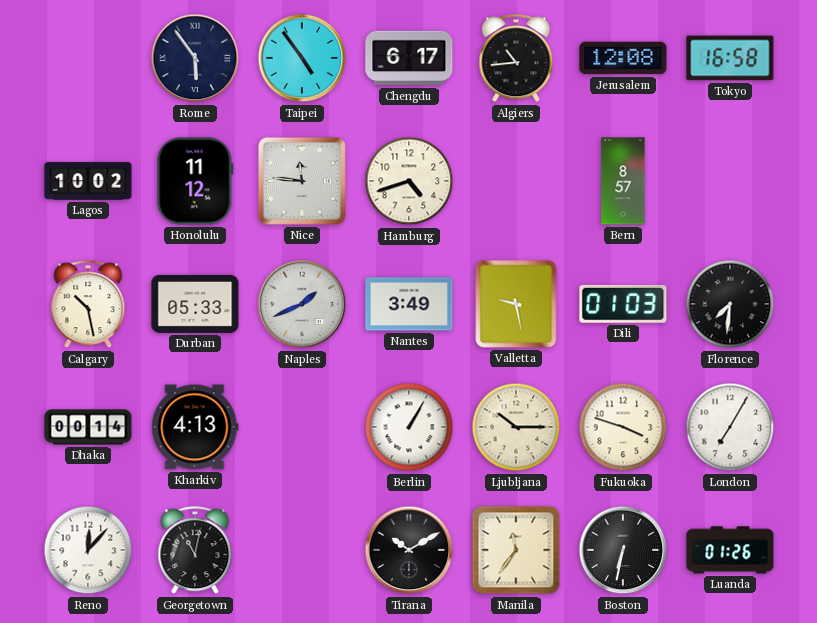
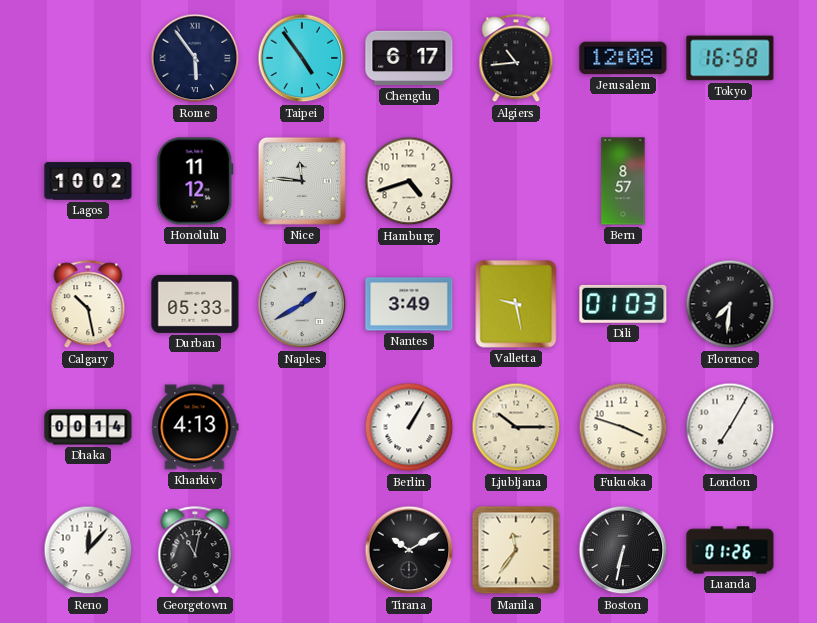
Naples: 1:41 -> 1:40
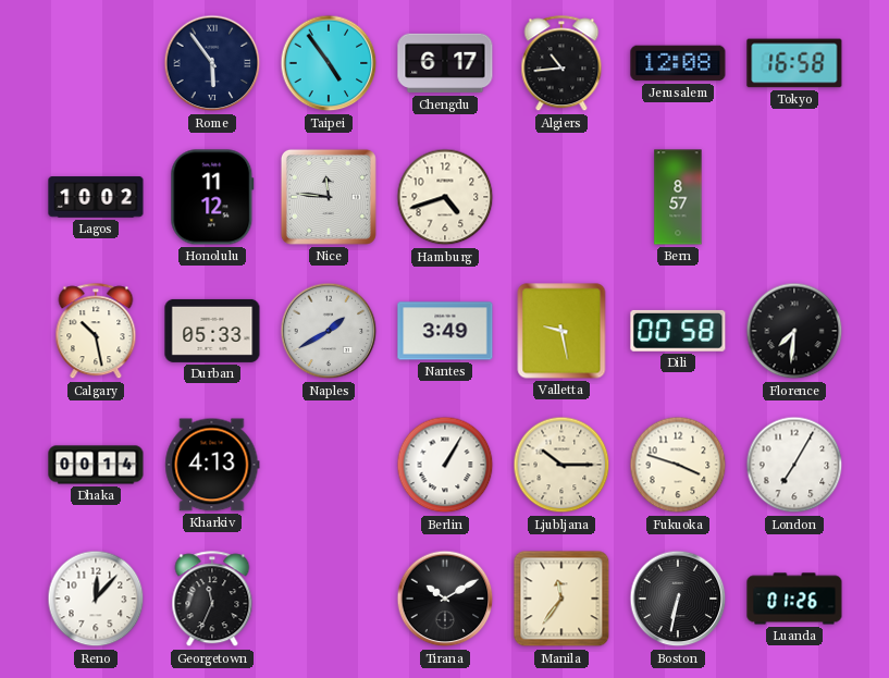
Dili: 01:03 -> 00:58
Georgetown: 11:02 -> 11:34
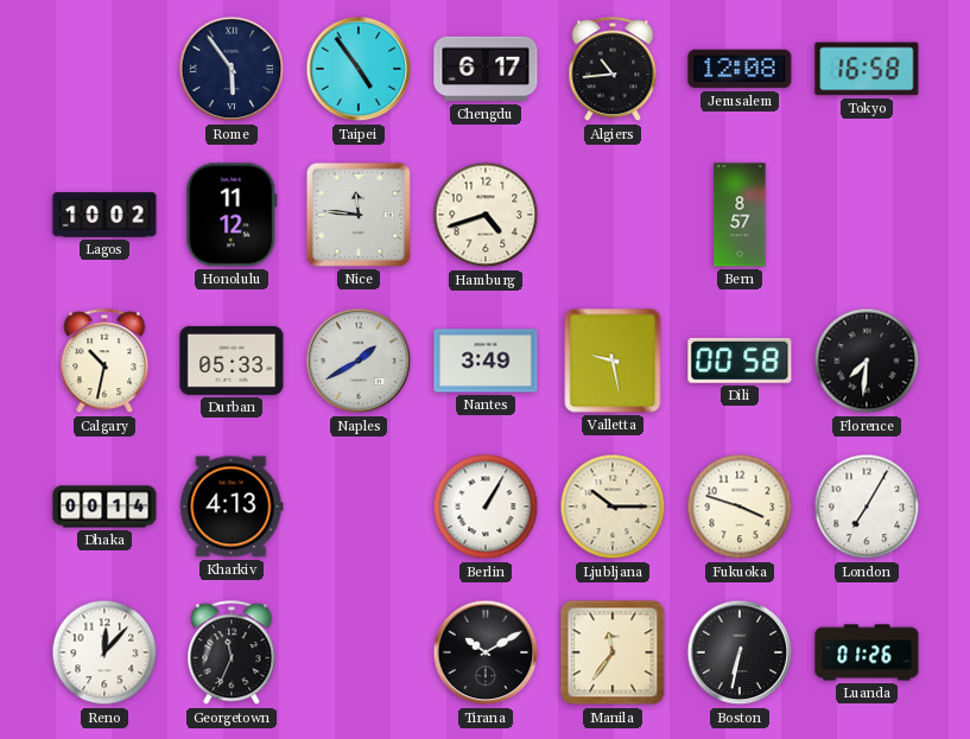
Calgary: 10:28 -> 10:32
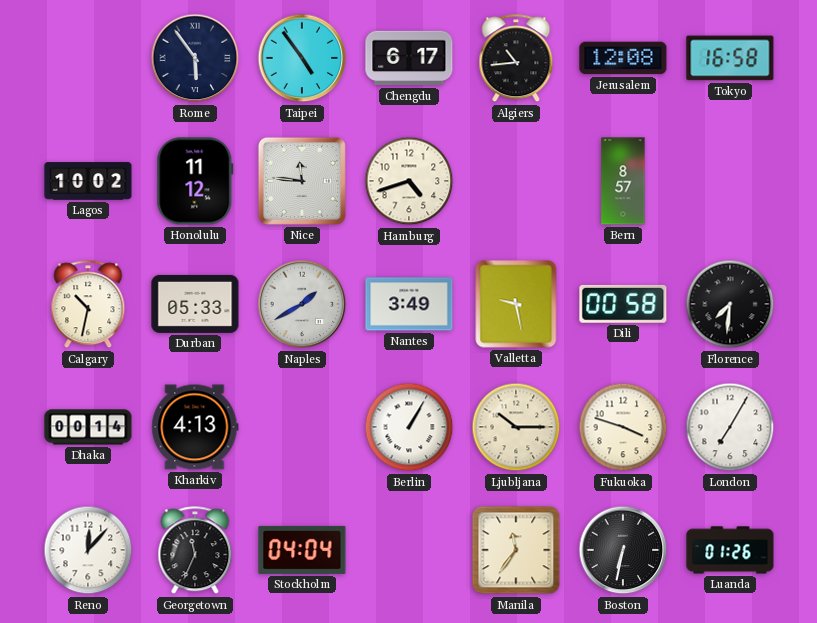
Stockholm: none -> 04:04
Tirana: 10:10 -> none
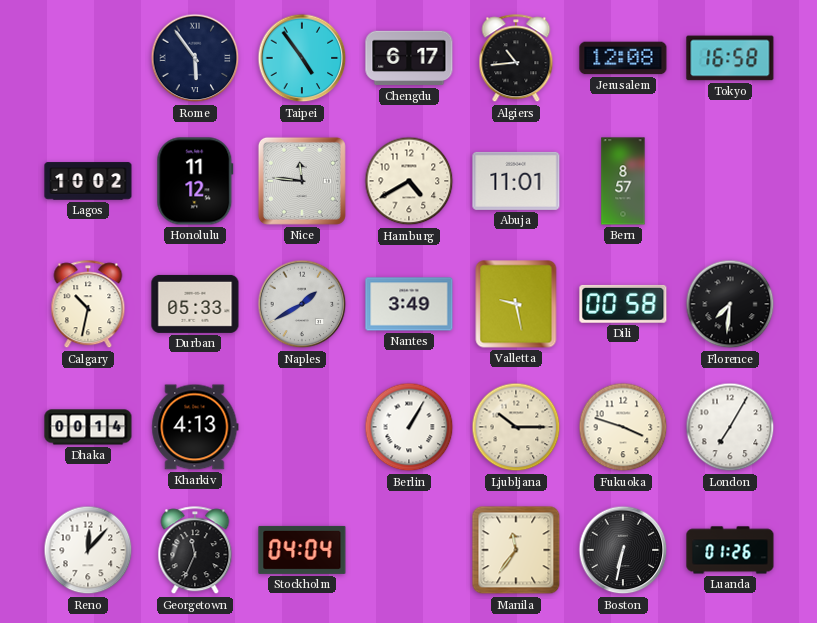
Hamburg: 4:42 -> 4:40
Abuja: none -> 11:01
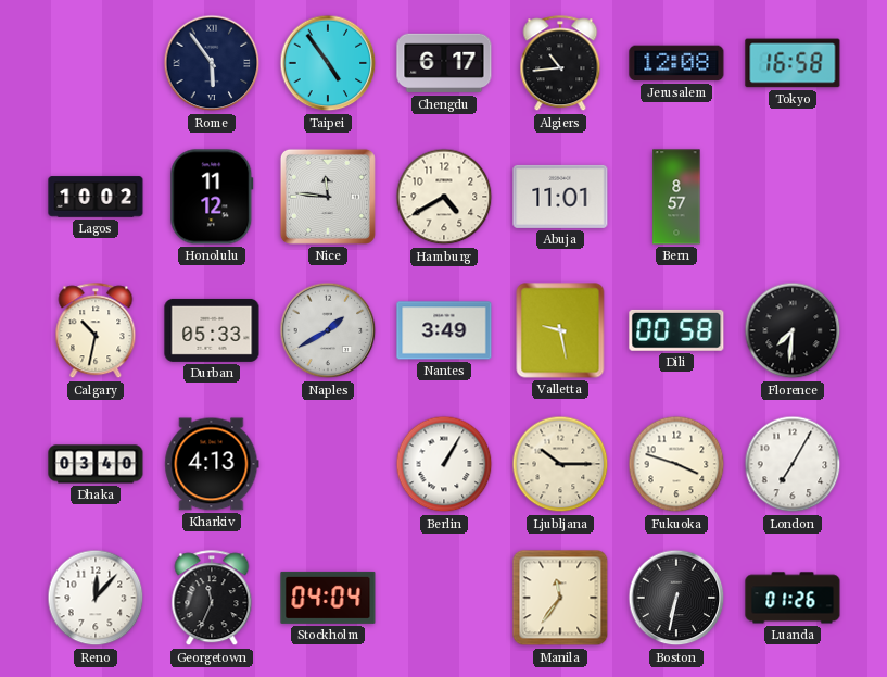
Dhaka: 00:14 -> 03:40
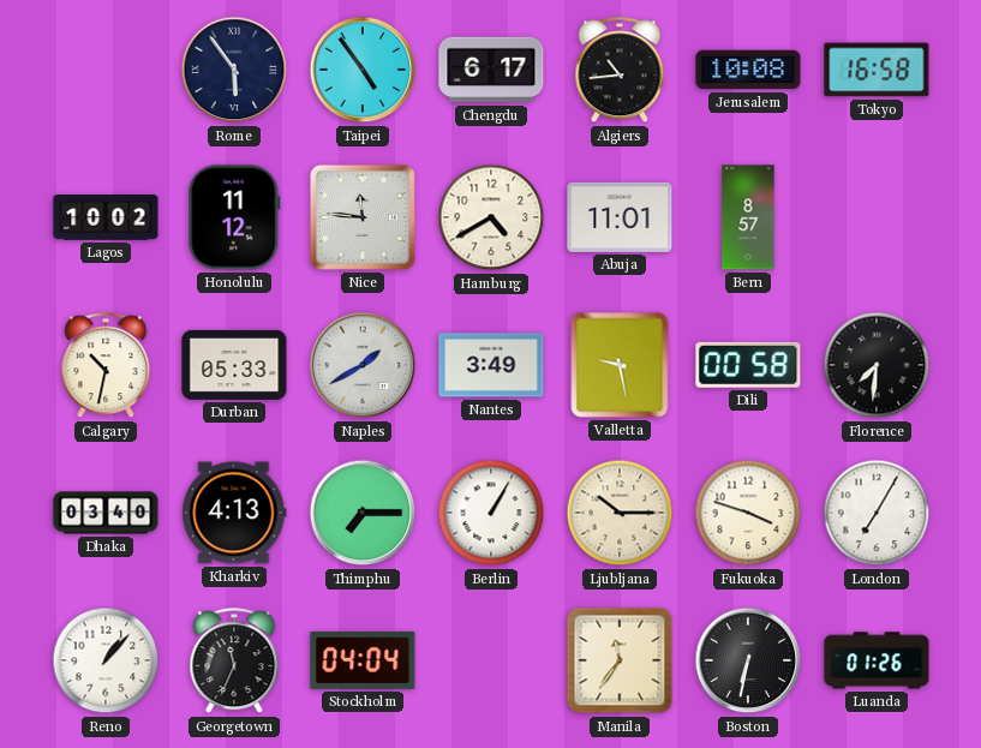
Jerusalem: 12:08 -> 10:08
Thimphu: none -> 7:15
Reno: 12:07 -> 1:07
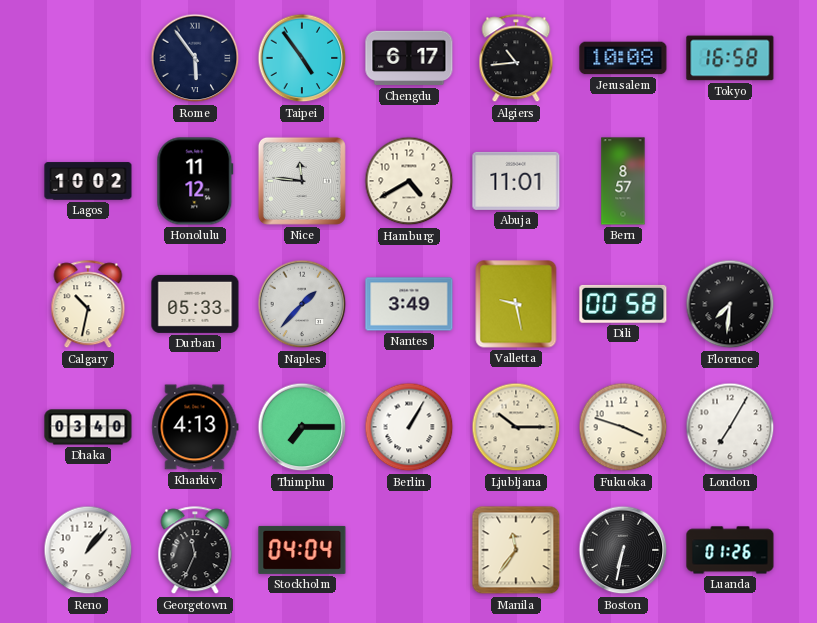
Naples: 1:40 -> 1:37
